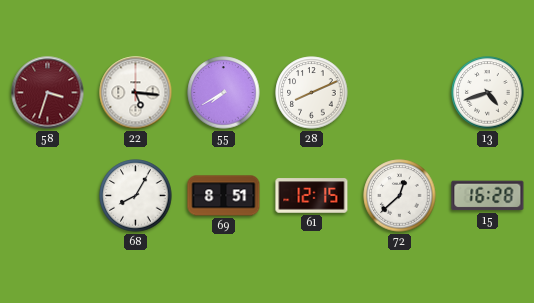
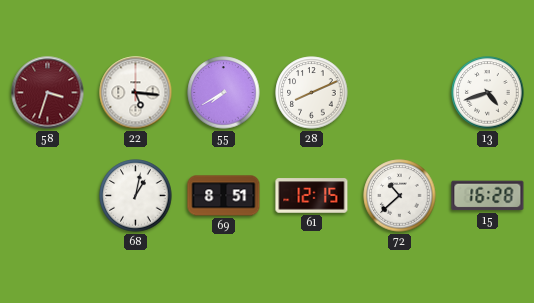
68: 8:05 -> 1:02
72: 12:38 -> 10:38
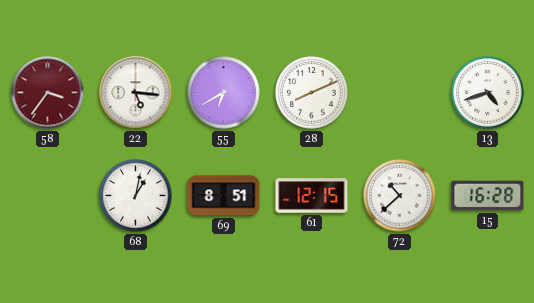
58: 3:33 -> 3:36
55: 7:40 -> 6:40
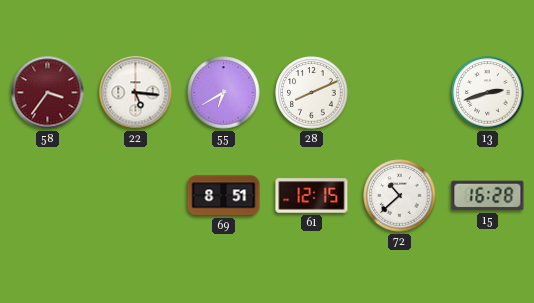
13: 4:42 -> 2:42
68: 1:02 -> none
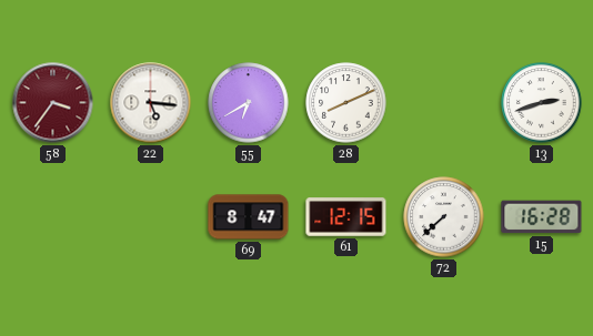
69: 8:51 -> 8:47
72: 10:38 -> 7:38
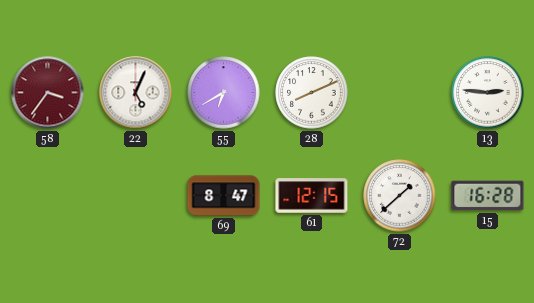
22: 5:16 -> 5:04
13: 2:42 -> 2:46
72: 7:38 -> 1:38
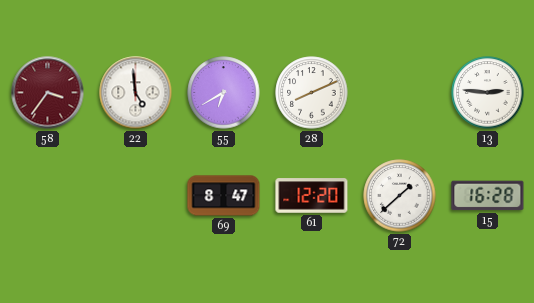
22: 5:04 -> 4:59
61: 12:15 -> 12:20
